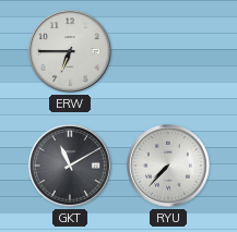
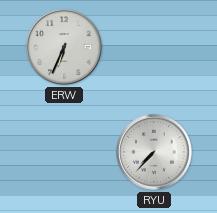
ERW: 6:45 -> 6:34
GKT: 11:10 -> none
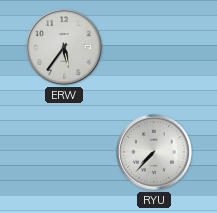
ERW: 6:34 -> 5:36
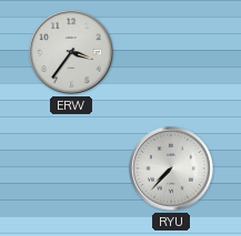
ERW: 5:36 -> 3:36
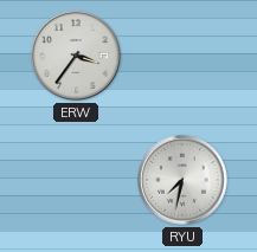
RYU: 7:37 -> 7:32
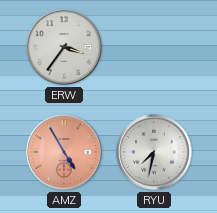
AMZ: none -> 4:55
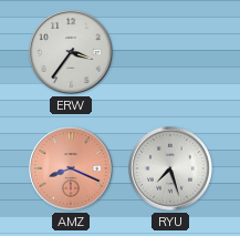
AMZ: 4:55 -> 8:19
RYU: 7:32 -> 7:27
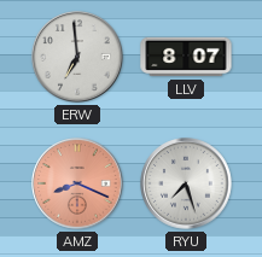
ERW: 3:36 -> 6:59
LLV: none -> 8:07
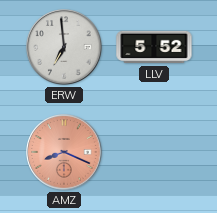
LLV: 8:07 -> 5:52
RYU: 7:27 -> none
